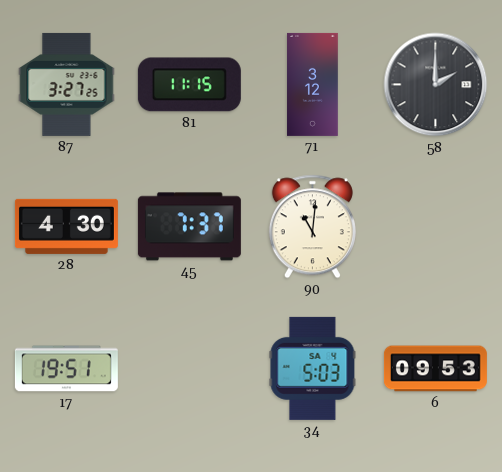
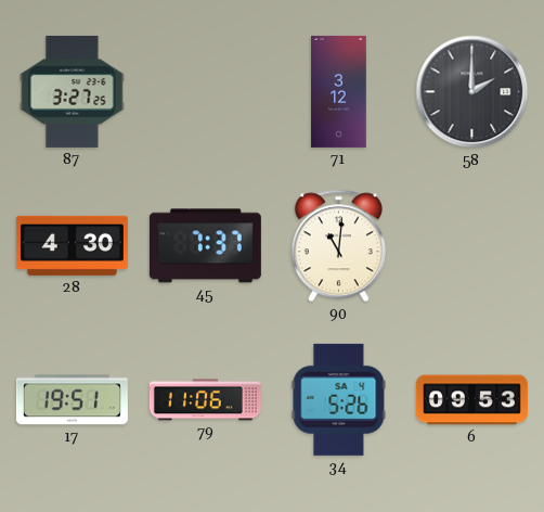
81: 11:15 -> none
79: none -> 11:06
34: 5:03 -> 5:26
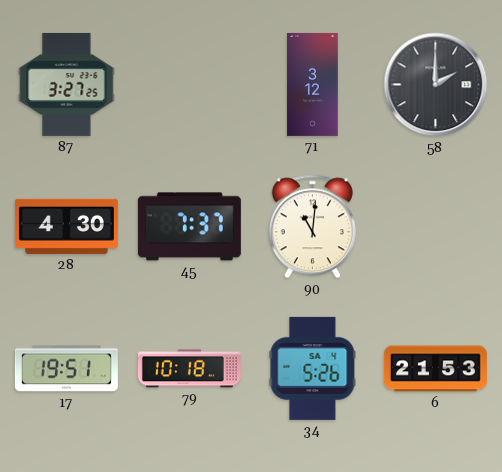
79: 11:06 -> 10:18
6: 09:53 -> 21:53
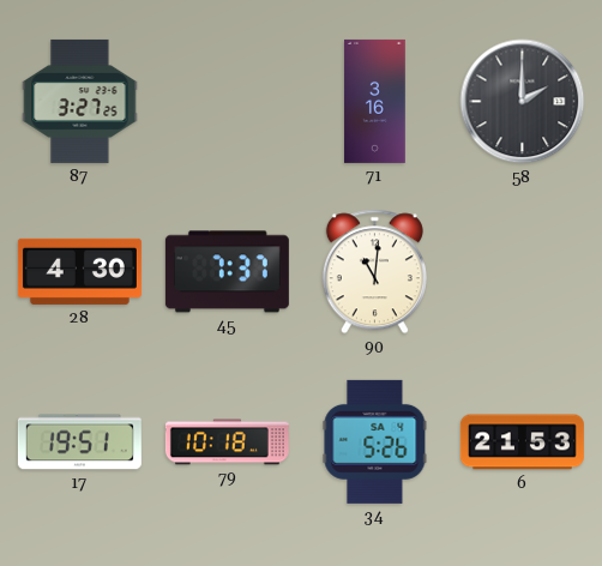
71: 3:12 -> 3:16
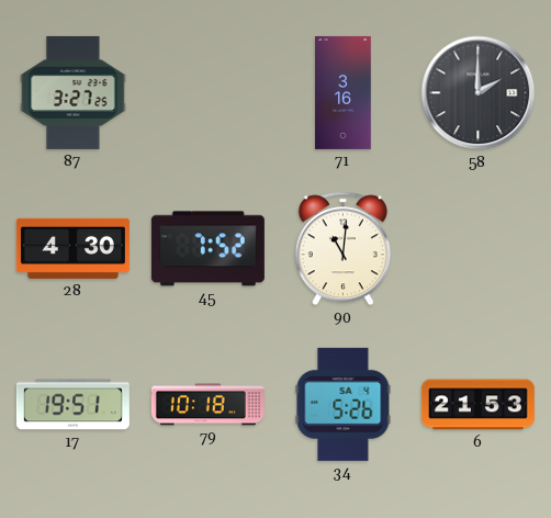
45: 7:37 -> 7:52
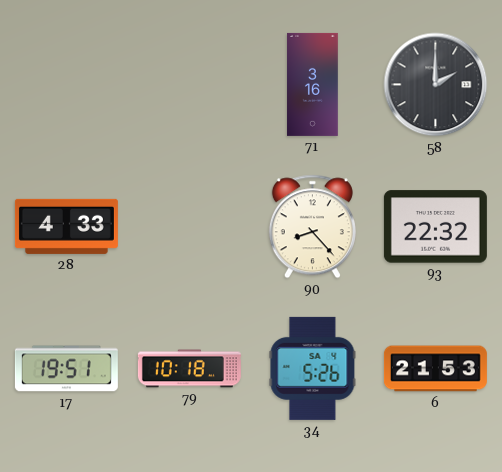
87: 3:27 -> none
28: 4:30 -> 4:33
45: 7:52 -> none
90: 11:01 -> 8:23
93: none -> 22:32
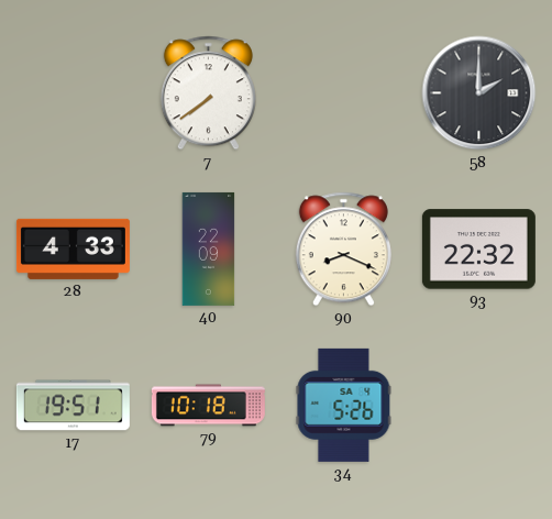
7: none -> 7:39
71: 3:16 -> none
40: none -> 22:09
90: 8:23 -> 8:19
6: 21:53 -> none
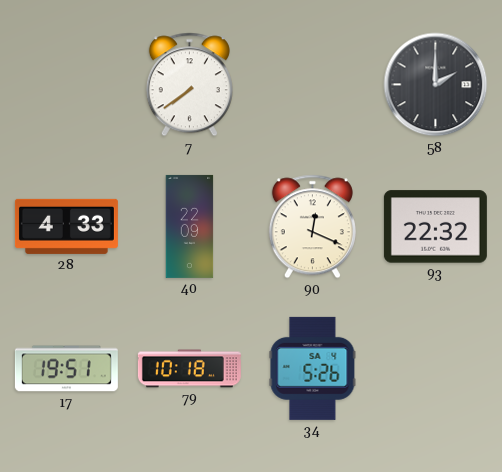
90: 8:19 -> 12:19
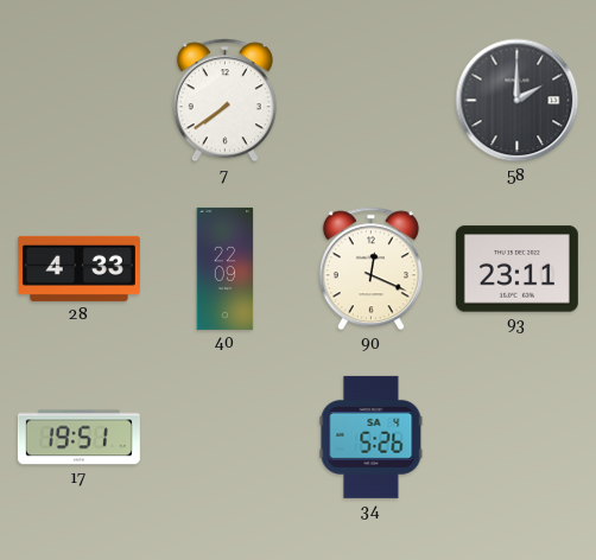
93: 22:32 -> 23:11
79: 10:18 -> none
